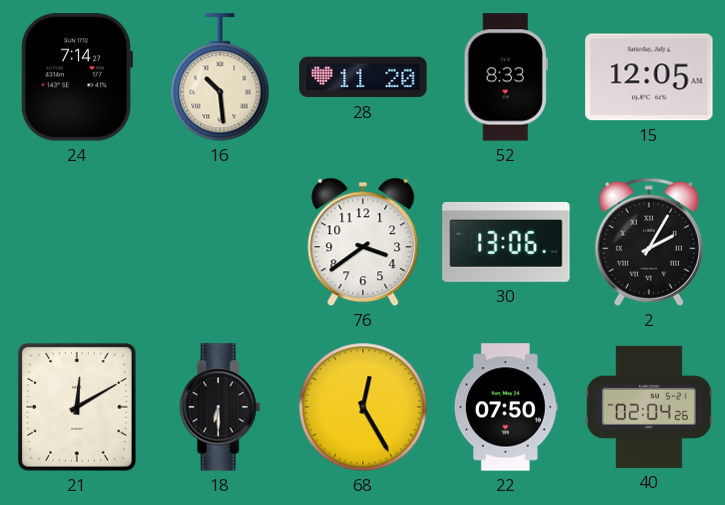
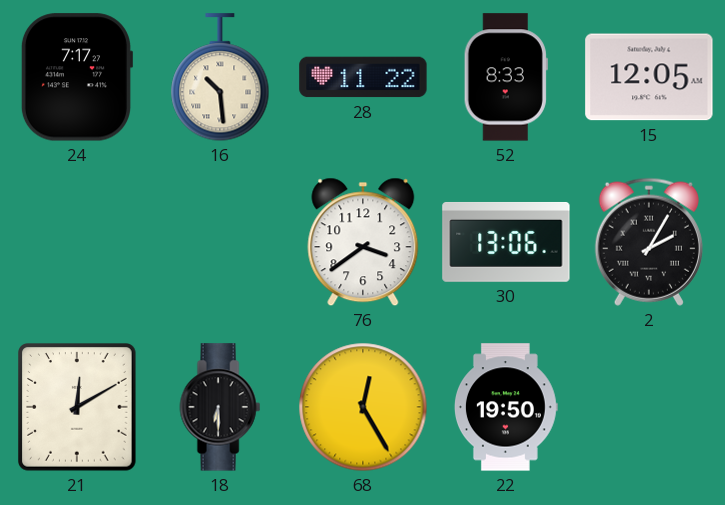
24: 7:14 -> 7:17
28: 11:20 -> 11:22
22: 07:50 -> 19:50
40: 02:04 -> none
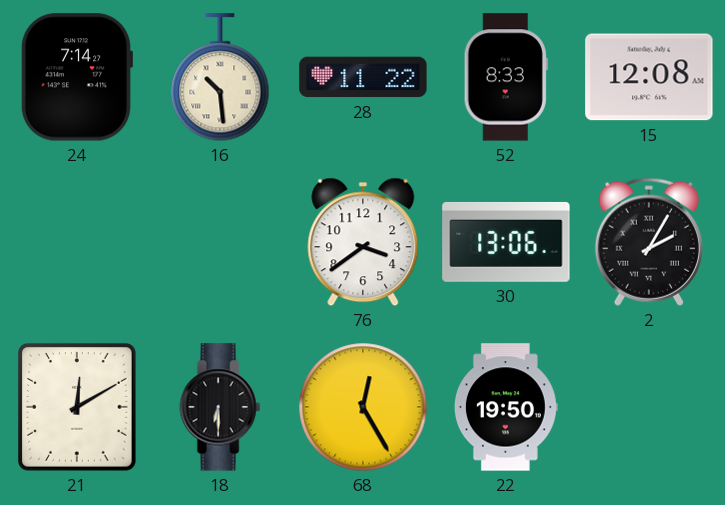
24: 7:17 -> 7:14
15: 12:05 -> 12:08
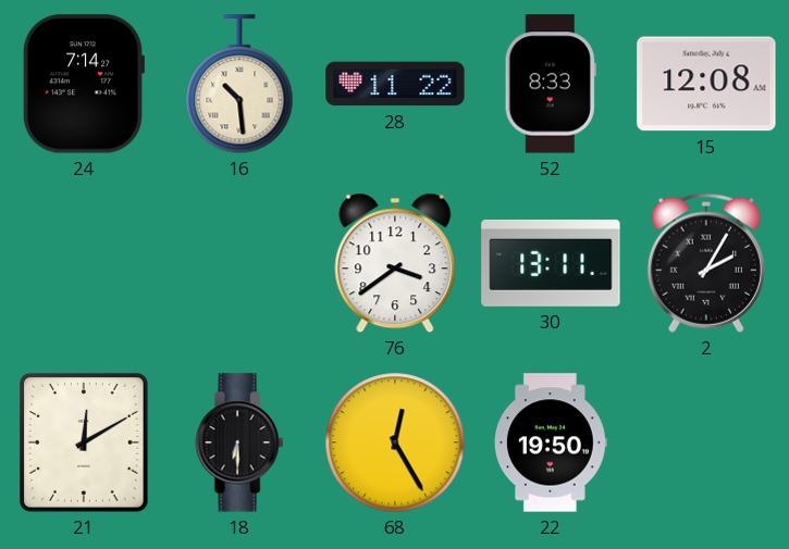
30: 13:06 -> 13:11
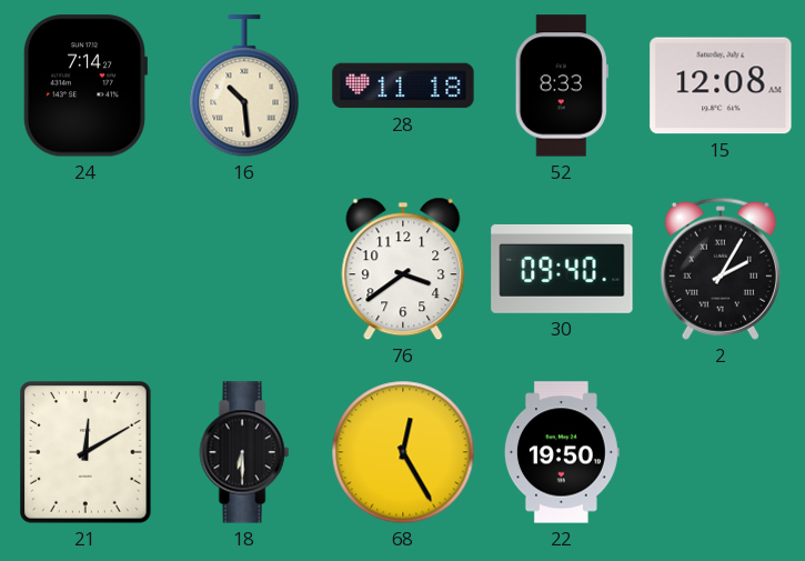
28: 11:22 -> 11:18
30: 13:11 -> 09:40
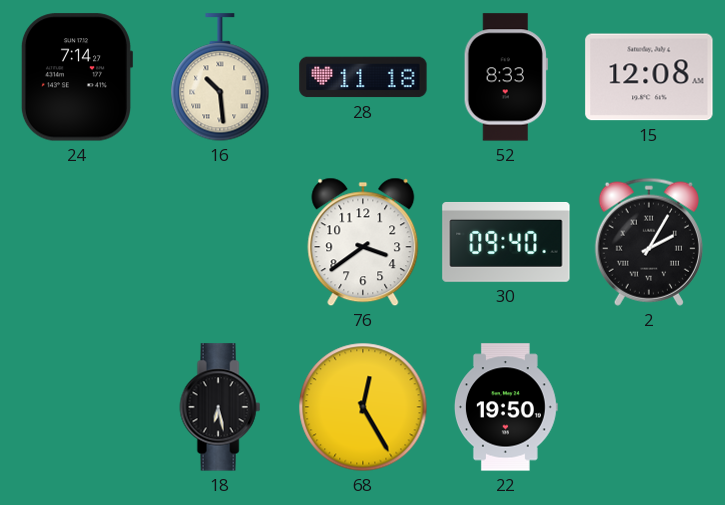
21: 12:10 -> none
18: 6:30 -> 6:28
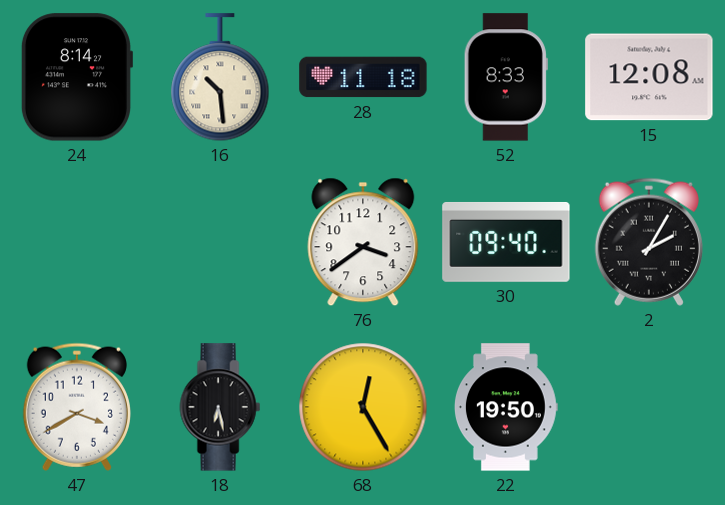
24: 7:14 -> 8:14
47: none -> 3:40
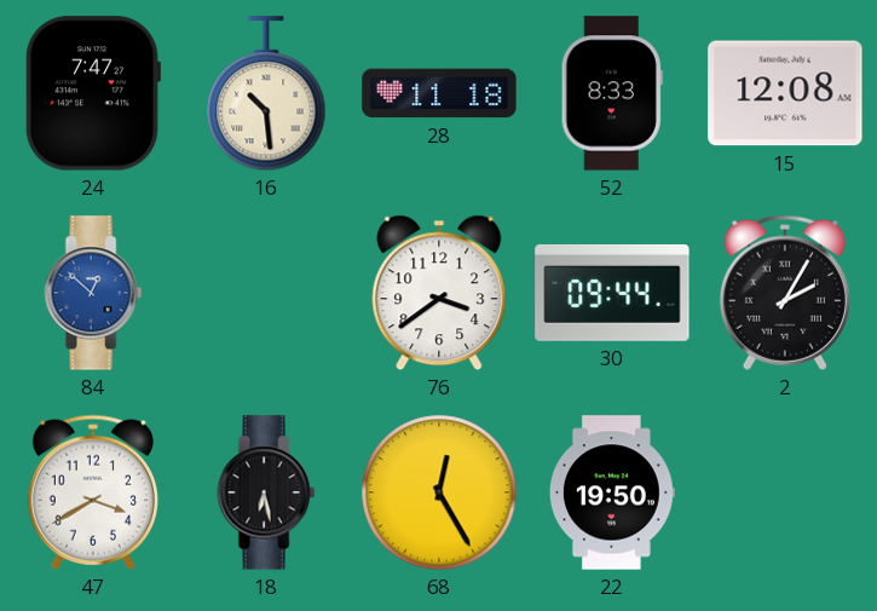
24: 8:14 -> 7:47
84: none -> 12:52
30: 09:40 -> 09:44
